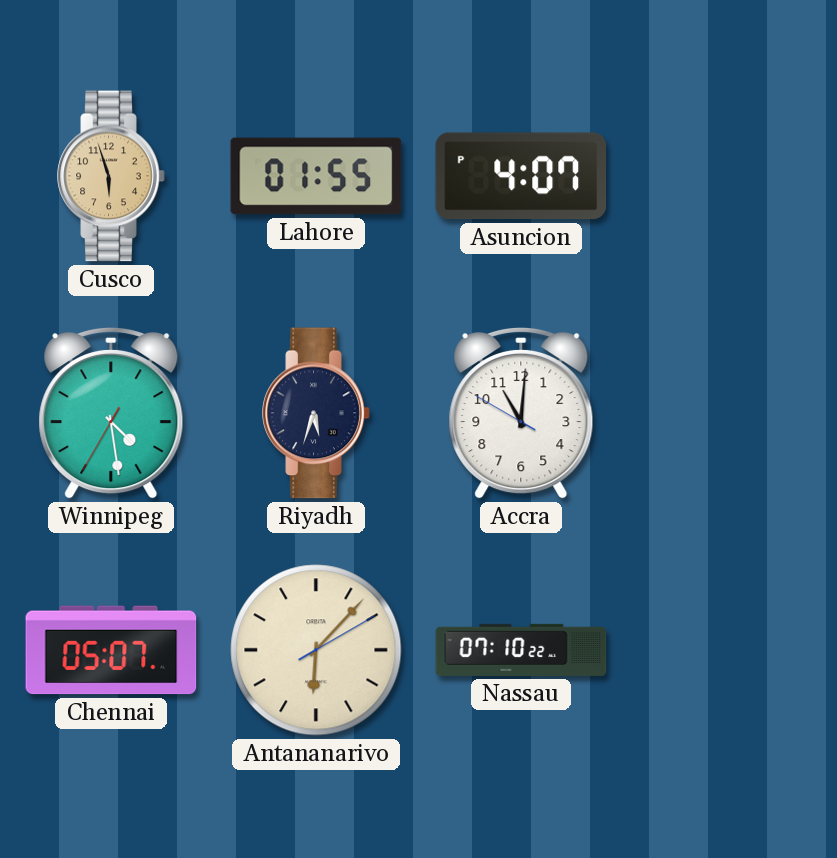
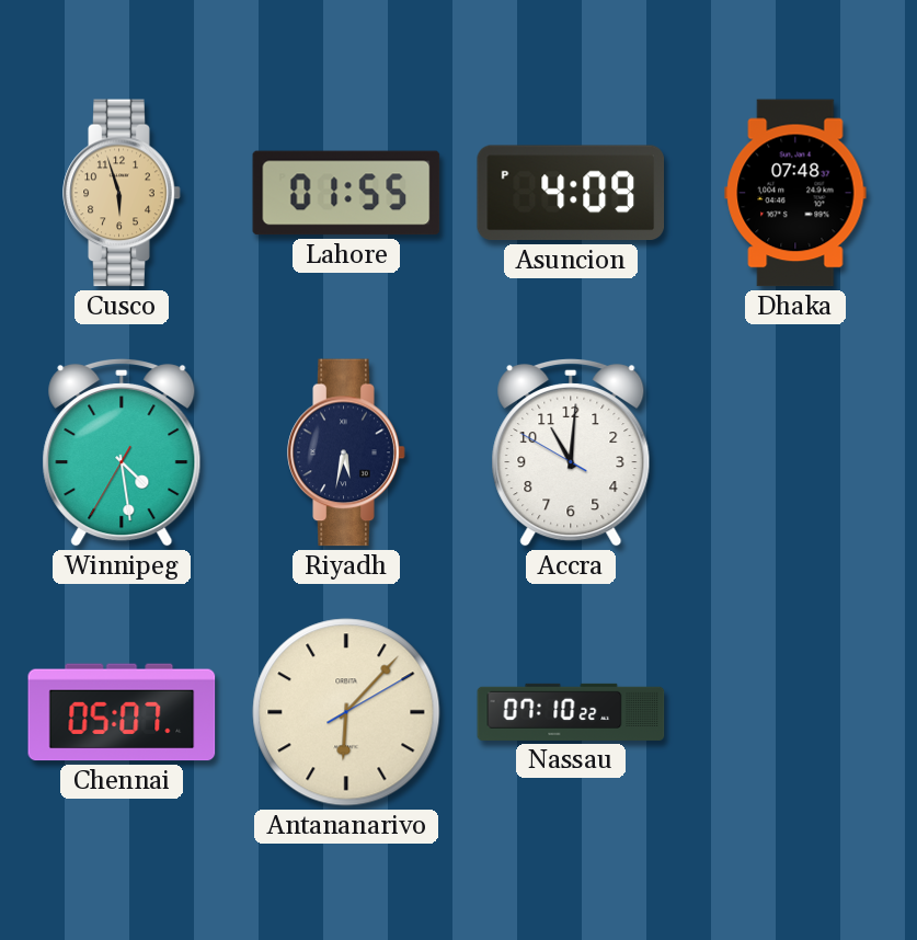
Asuncion: 4:07 -> 4:09
Dhaka: none -> 07:48
Riyadh: 5:33 -> 5:32
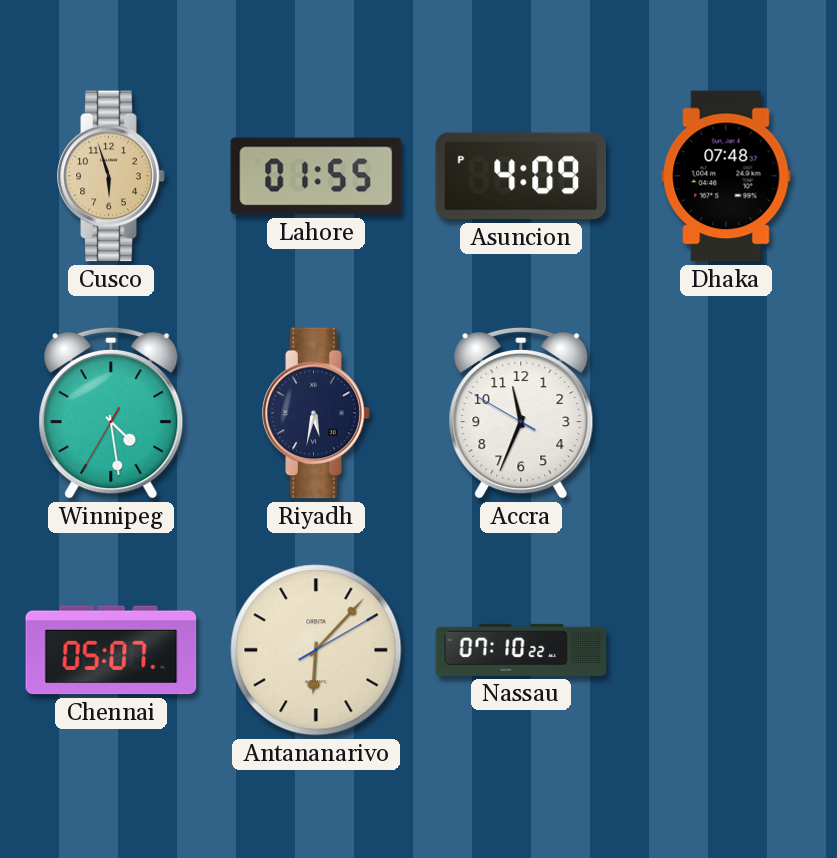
Accra: 11:00 -> 11:33
